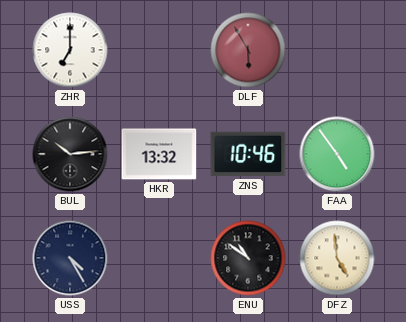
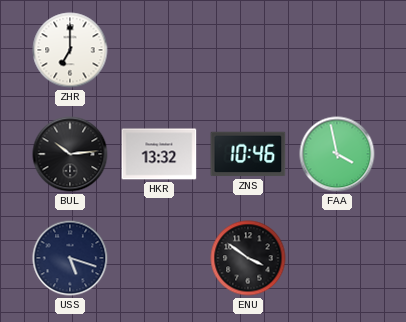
DLF: 5:55 -> none
FAA: 4:54 -> 3:58
USS: 4:25 -> 5:18
ENU: 10:51 -> 3:51
DFZ: 4:59 -> none
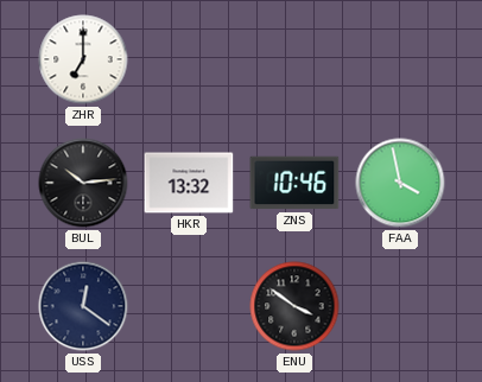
USS: 5:18 -> 12:21
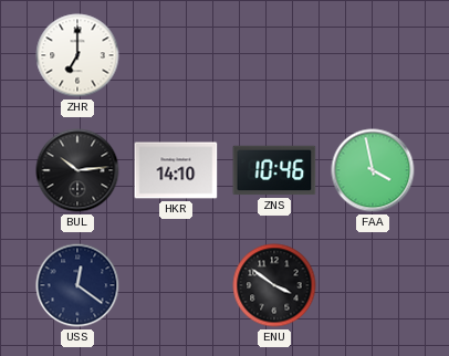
HKR: 13:32 -> 14:10
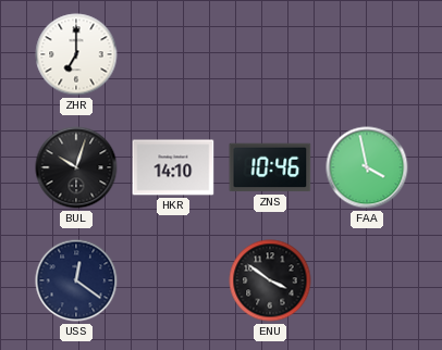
BUL: 10:14 -> 10:03
